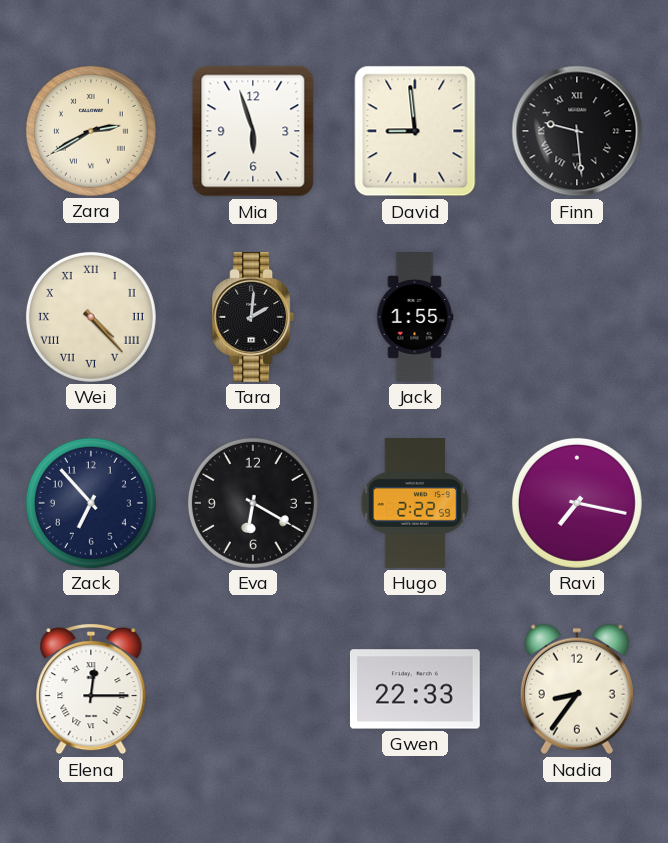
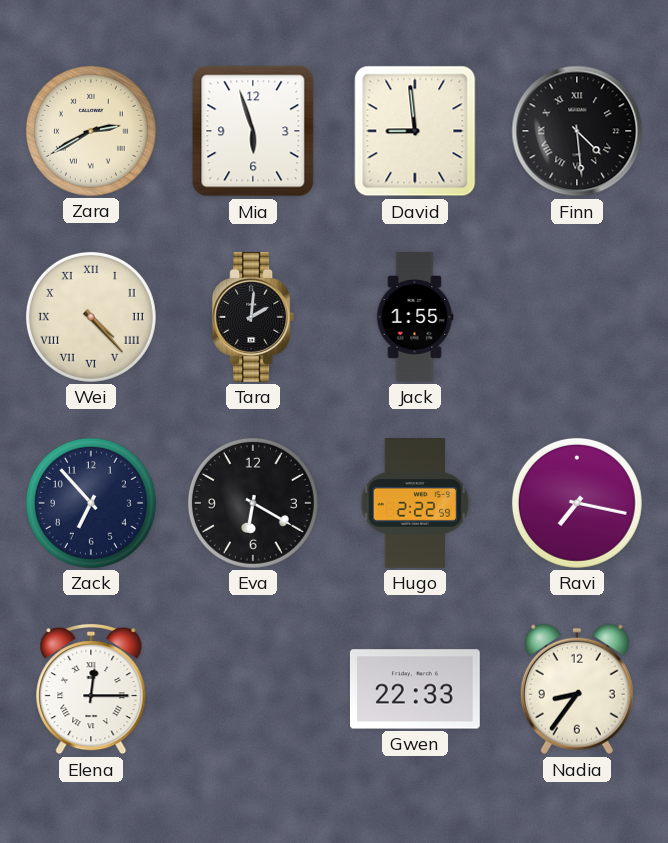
Finn: 9:29 -> 4:29
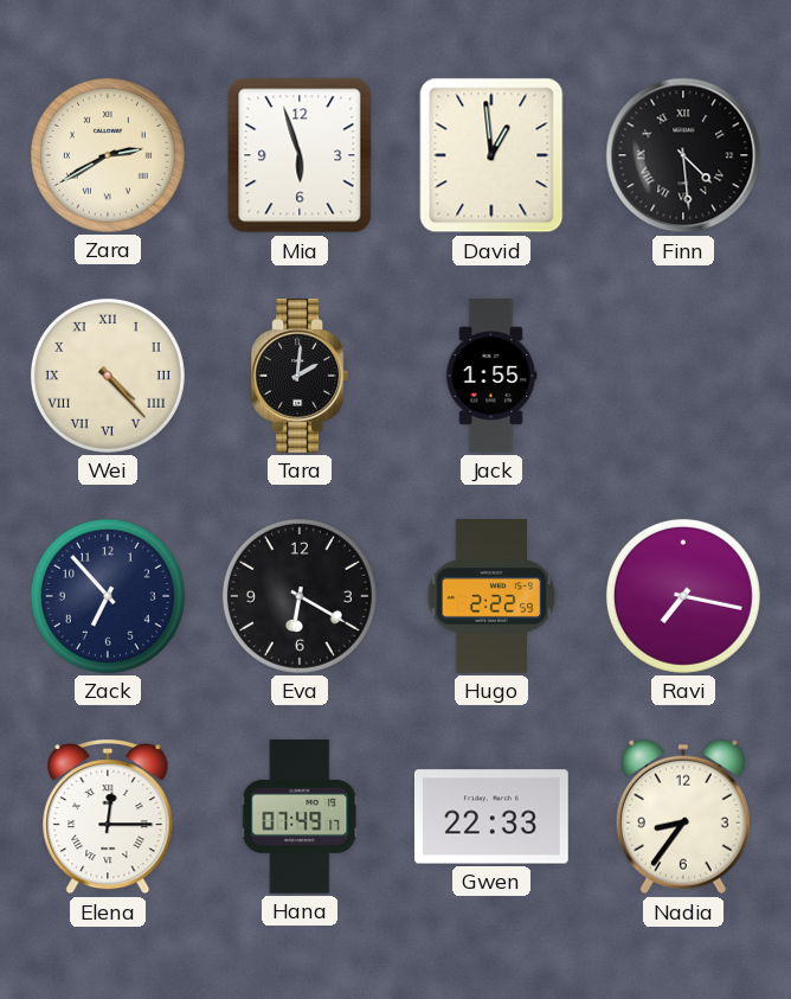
David: 8:59 -> 12:59
Hana: none -> 07:49
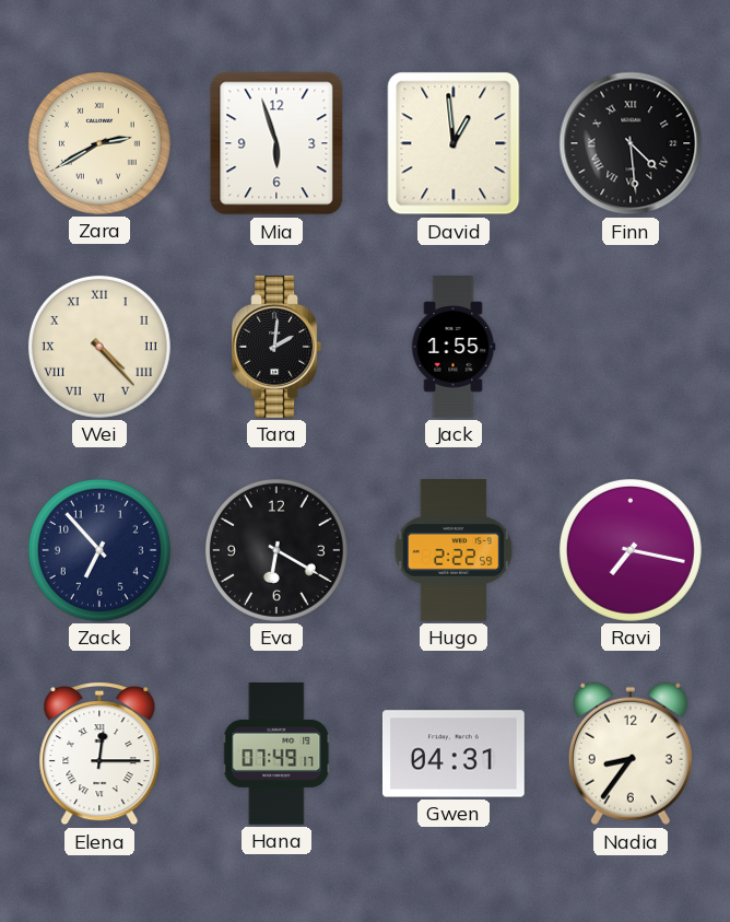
Gwen: 22:33 -> 04:31
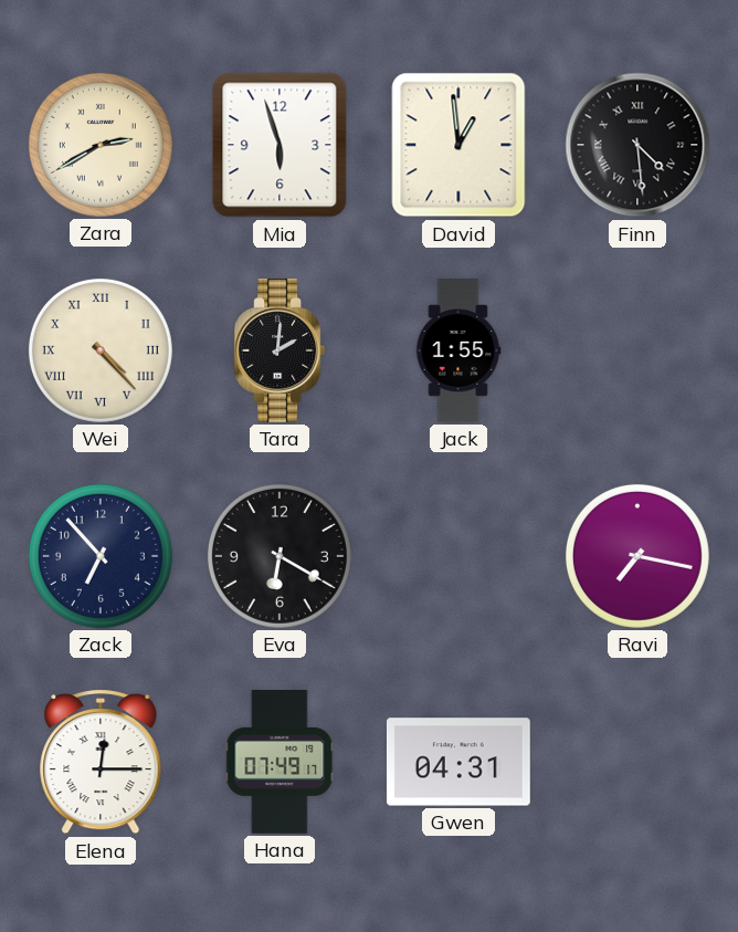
Hugo: 2:22 -> none
Nadia: 8:36 -> none
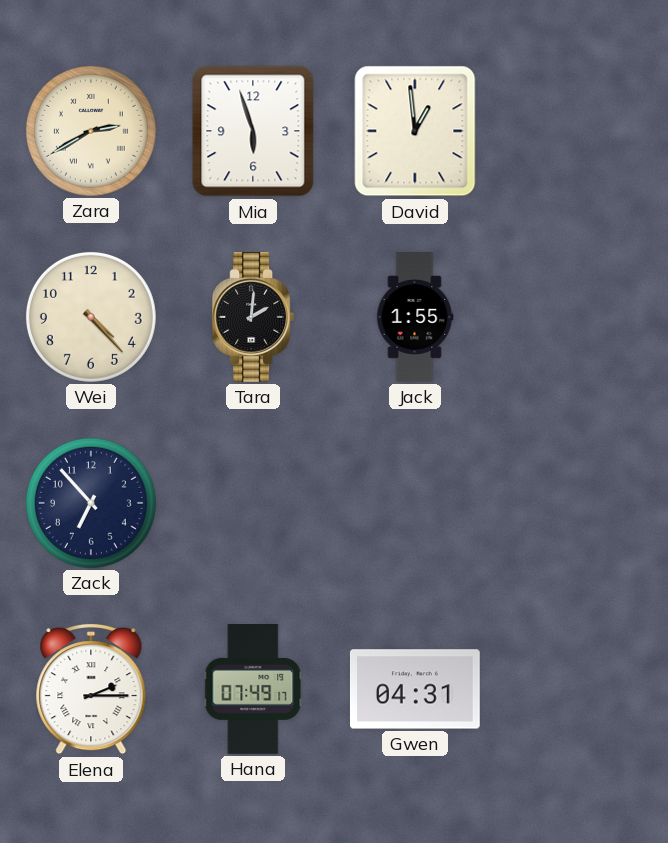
Finn: 4:29 -> none
Wei numerals: Roman -> Arabic
Eva: 6:20 -> none
Ravi: 7:17 -> none
Elena: 12:15 -> 2:15
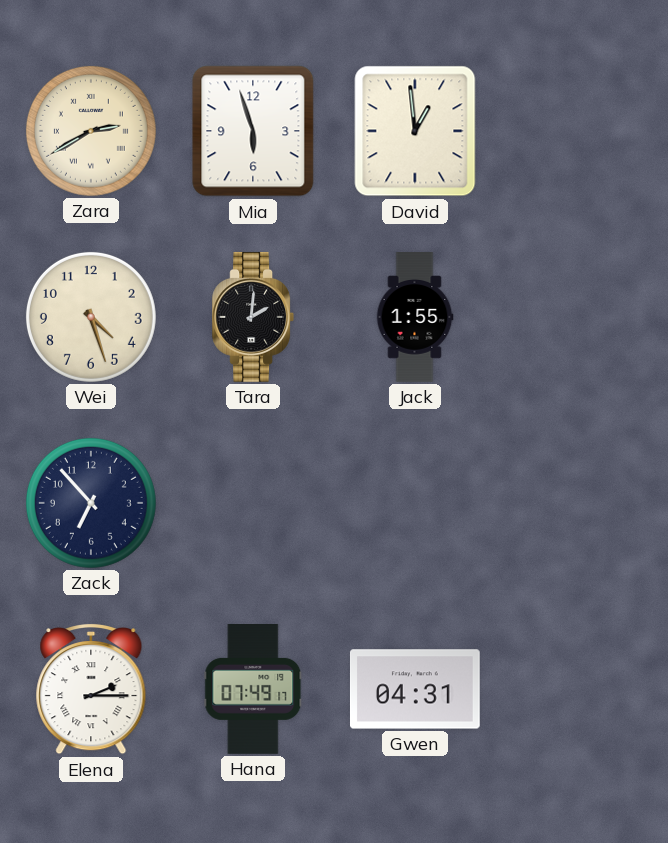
Wei: 4:23 -> 4:27
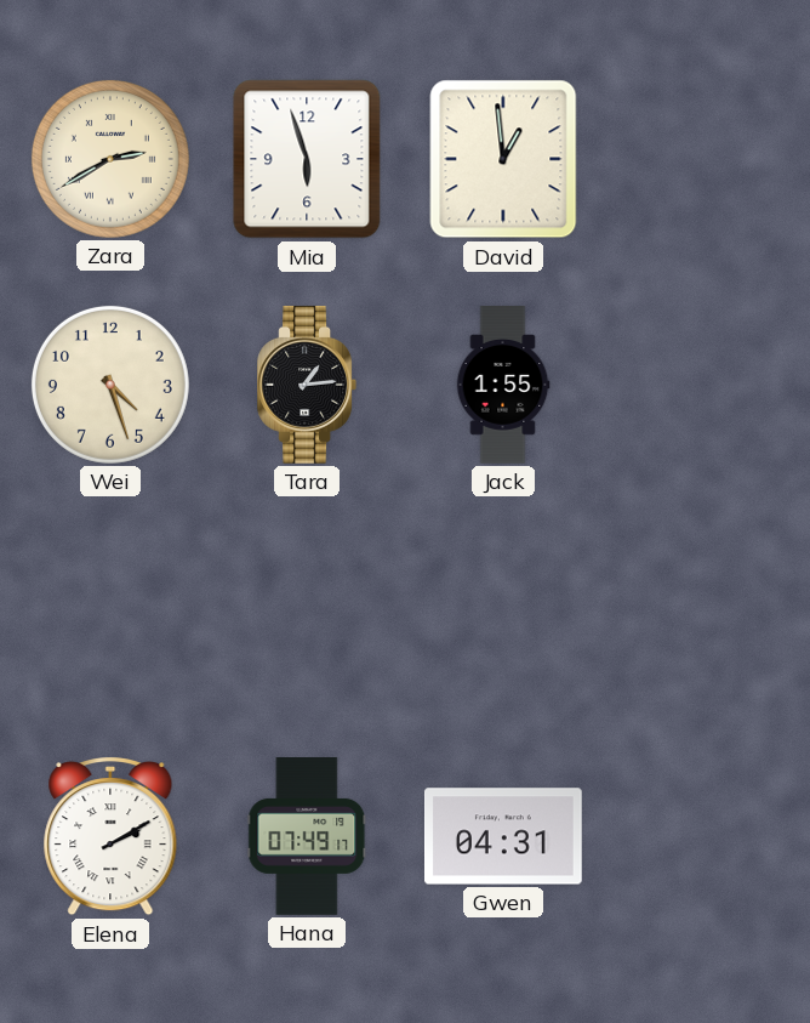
Tara: 2:01 -> 1:14
Zack: 6:53 -> none
Elena: 2:15 -> 2:10
